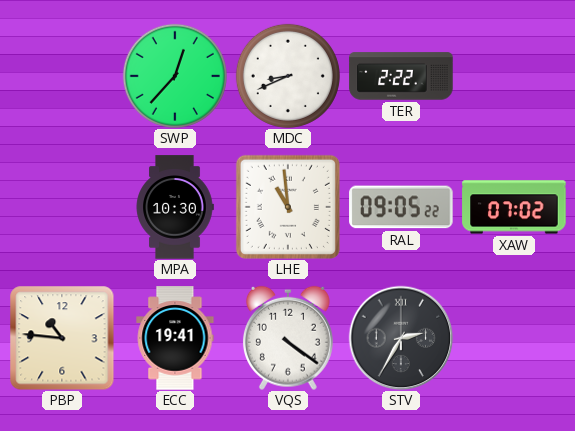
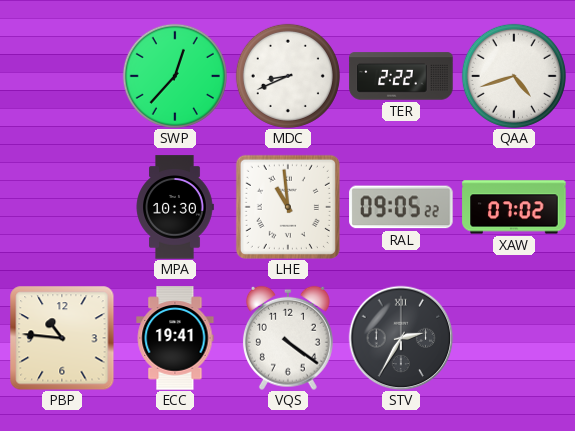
QAA: none -> 4:42
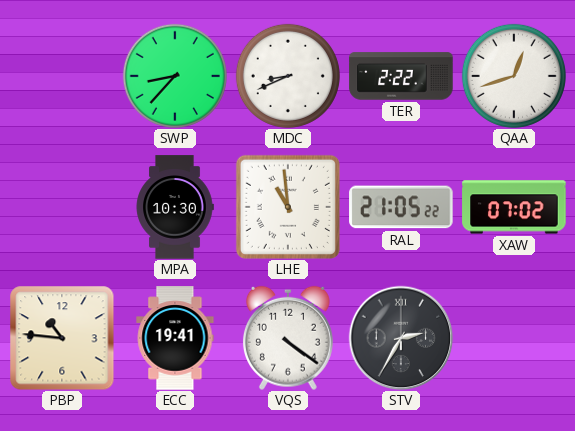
SWP: 12:37 -> 8:37
QAA: 4:42 -> 12:42
RAL: 09:05 -> 21:05
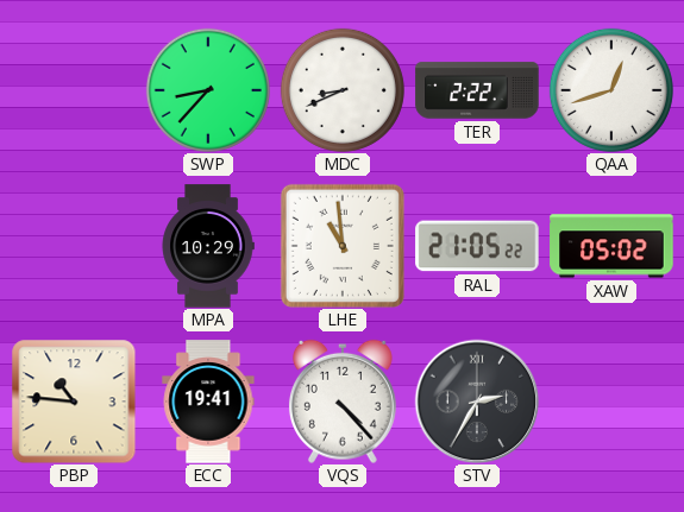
MPA: 10:30 -> 10:29
XAW: 07:02 -> 05:02
VQS: 4:21 -> 4:23
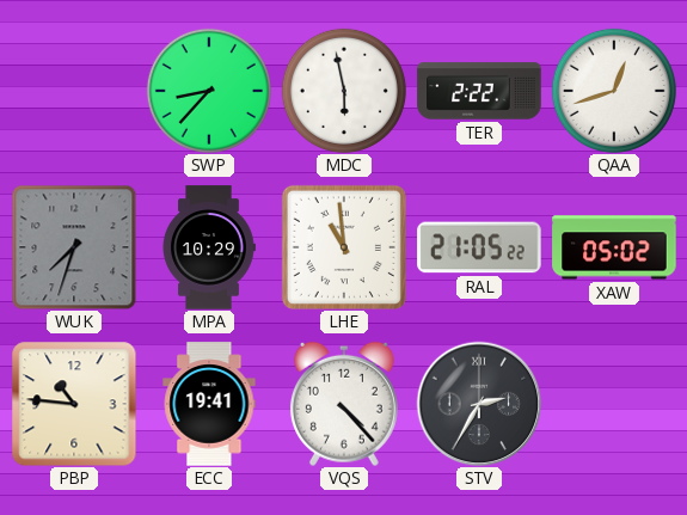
MDC: 8:41 -> 5:58
WUK: none -> 7:33
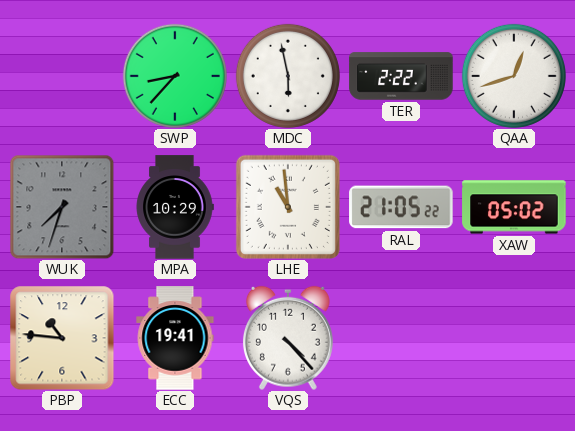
STV: 2:35 -> none
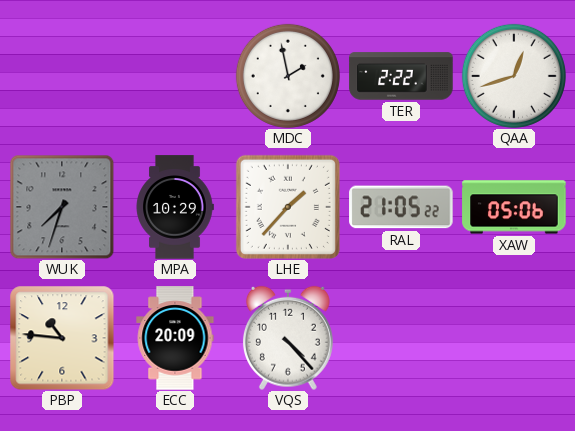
SWP: 8:37 -> none
MDC: 5:58 -> 1:58
LHE: 10:59 -> 1:37
XAW: 05:02 -> 05:06
ECC: 19:41 -> 20:09
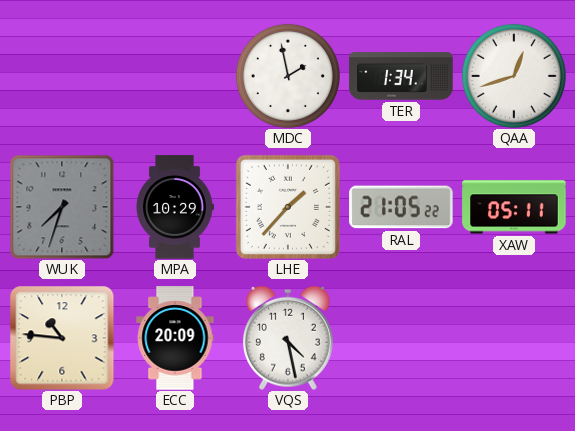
TER: 2:22 -> 1:34
XAW: 05:06 -> 05:11
VQS: 4:23 -> 4:28
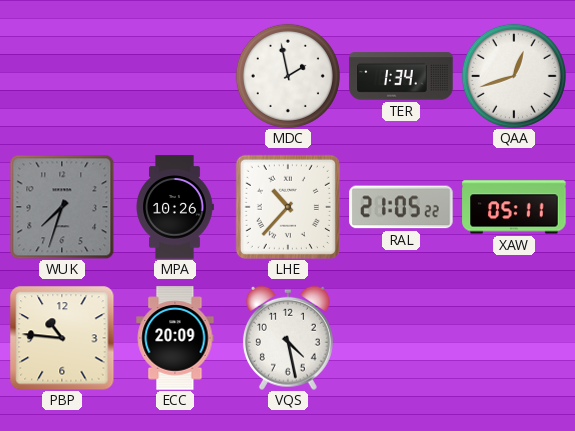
MPA: 10:29 -> 10:26
LHE: 1:37 -> 10:37
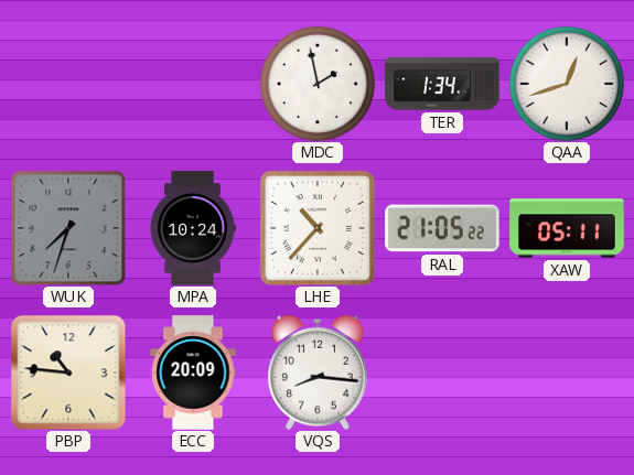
MPA: 10:26 -> 10:24
VQS: 4:28 -> 8:16
